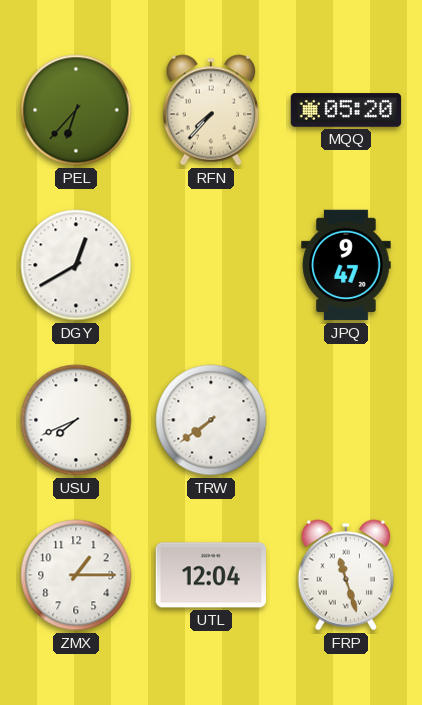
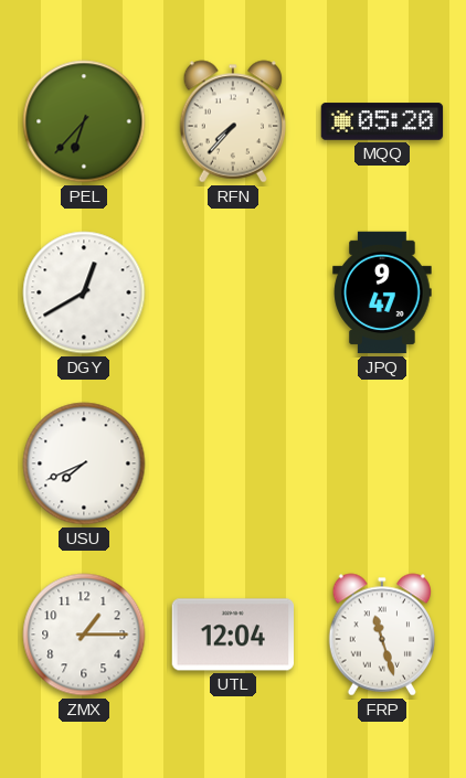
TRW: 7:39 -> none
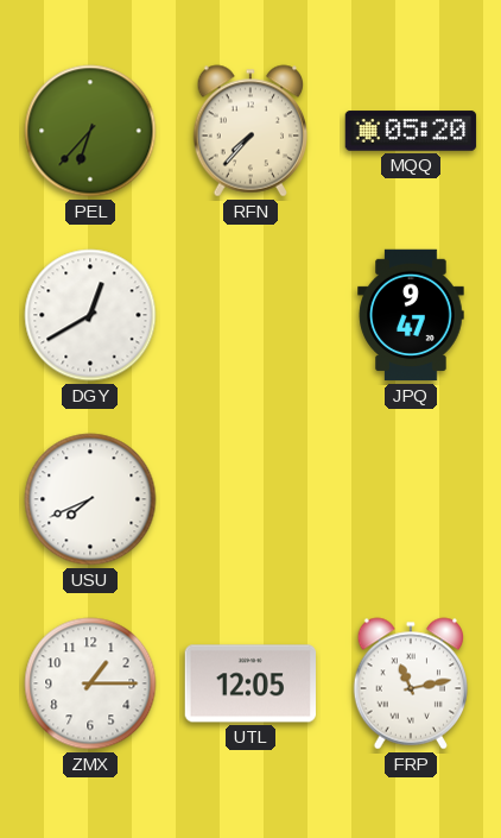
UTL: 12:04 -> 12:05
FRP: 11:27 -> 11:13
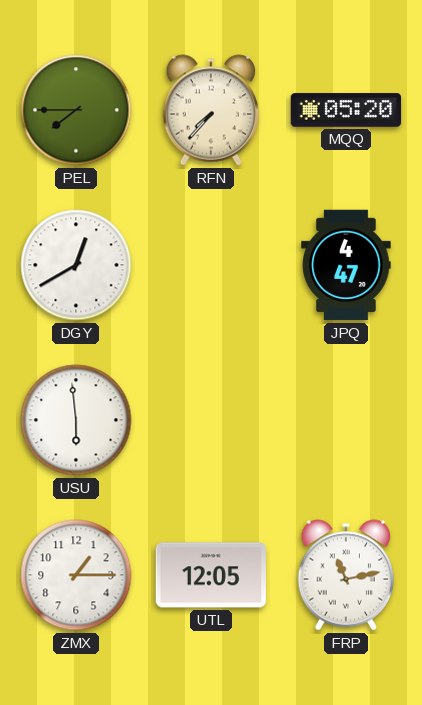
PEL: 6:37 -> 7:45
JPQ: 9:47 -> 4:47
USU: 7:41 -> 5:59
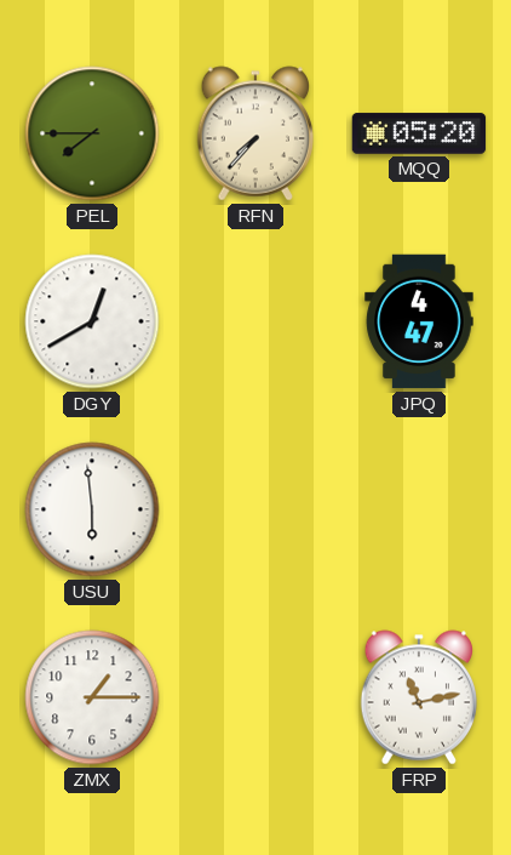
UTL: 12:05 -> none
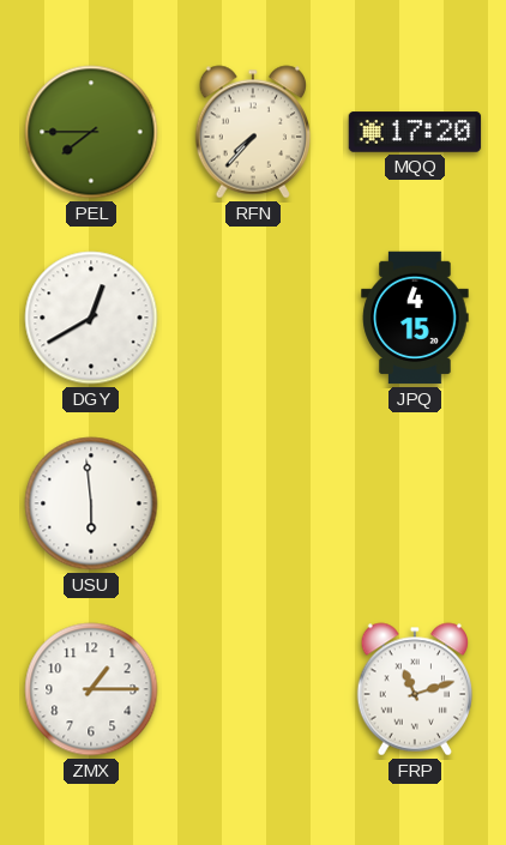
MQQ: 05:20 -> 17:20
JPQ: 4:47 -> 4:15
FRP: 11:13 -> 11:12
